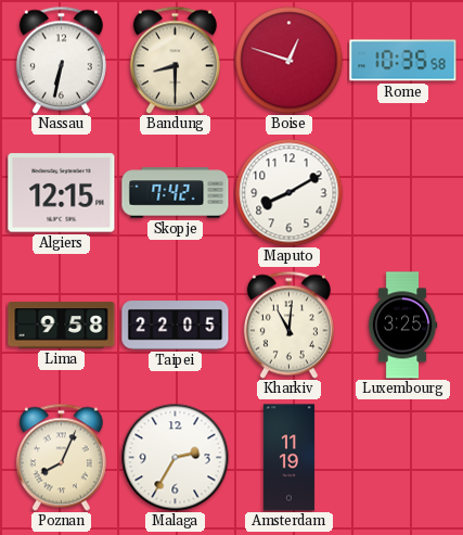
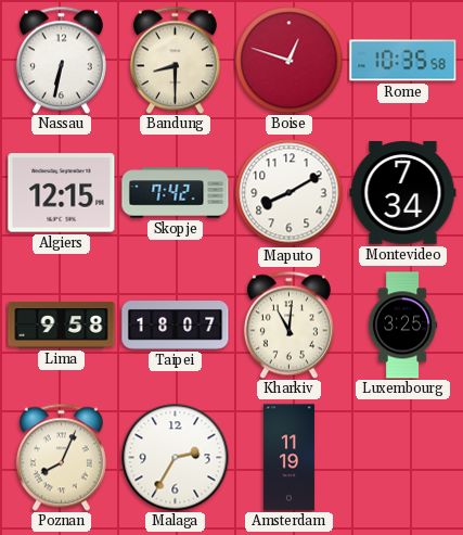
Montevideo: none -> 7:34
Taipei: 22:05 -> 18:07
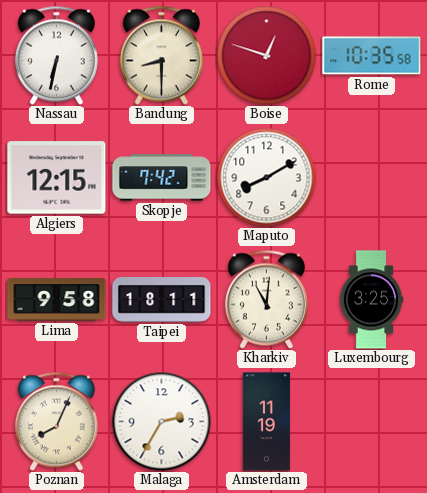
Montevideo: 7:34 -> none
Taipei: 18:07 -> 18:11
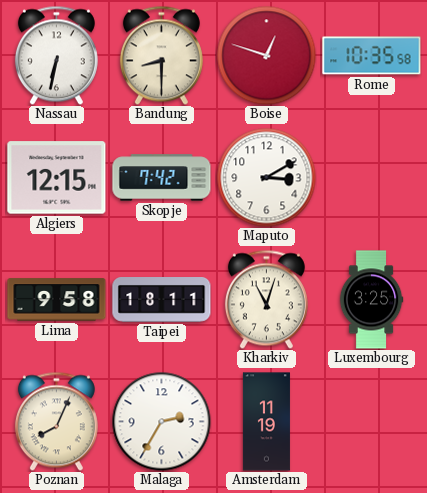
Maputo: 8:10 -> 3:10
Kharkiv: 11:01 -> 11:03
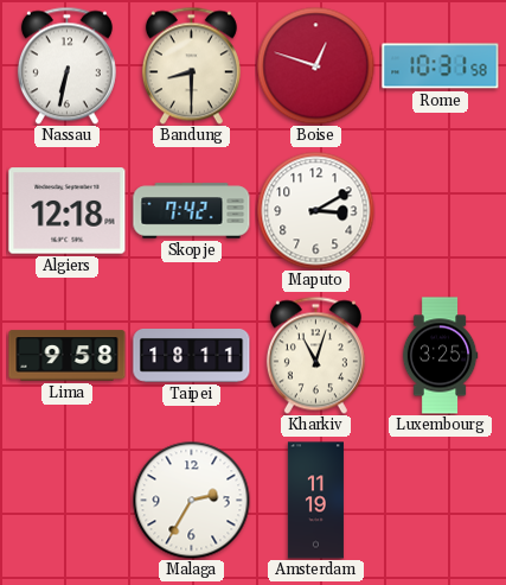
Rome: 10:35 -> 10:31
Algiers: 12:15 -> 12:18
Poznan: 8:04 -> none
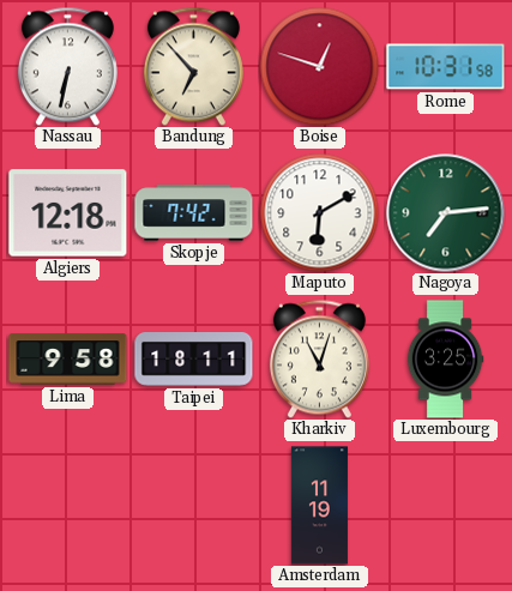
Bandung: 8:30 -> 6:53
Maputo: 3:10 -> 6:10
Nagoya: none -> 7:14
Malaga: 2:35 -> none
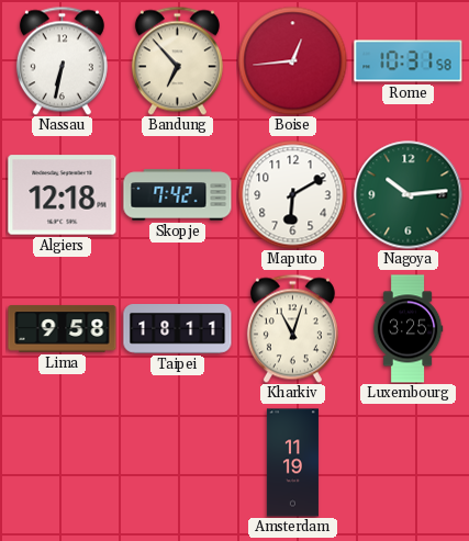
Boise: 12:48 -> 12:44
Nagoya: 7:14 -> 10:14
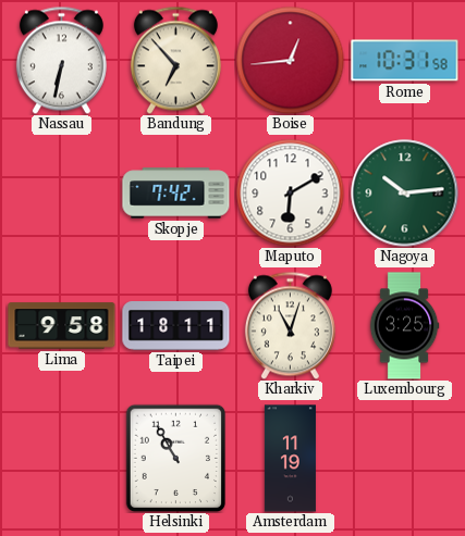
Algiers: 12:18 -> none
Helsinki: none -> 10:55
